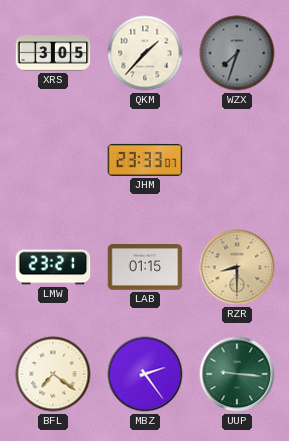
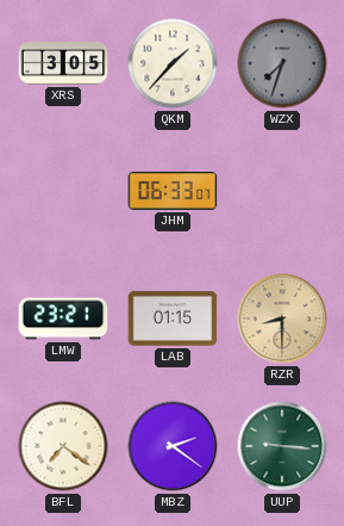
JHM: 23:33 -> 06:33
MBZ: 2:24 -> 2:21
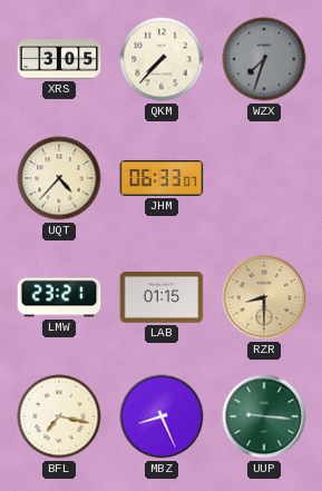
QKM: 1:37 -> 7:37
UQT: none -> 4:37
BFL: 7:21 -> 7:17
MBZ: 2:21 -> 8:26
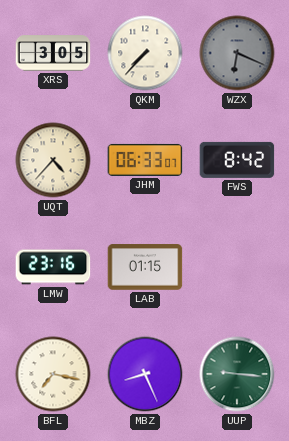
WZX: 7:33 -> 6:19
FWS: none -> 8:42
LMW: 23:21 -> 23:16
RZR: 8:30 -> none
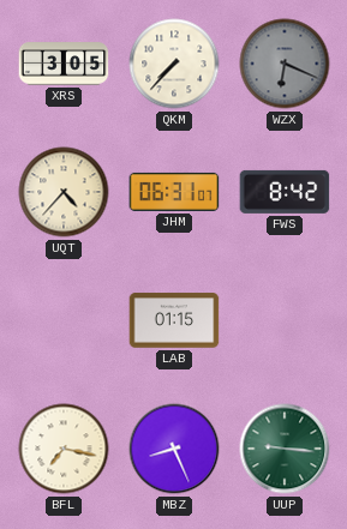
JHM: 06:33 -> 06:31
LMW: 23:16 -> none
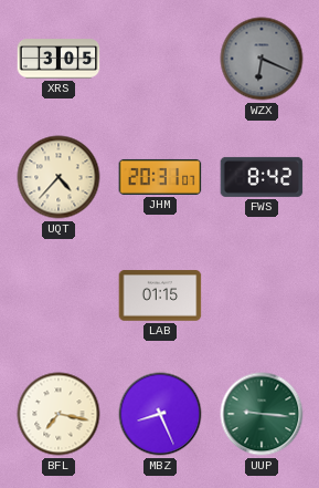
QKM: 7:37 -> none
JHM: 06:31 -> 20:31
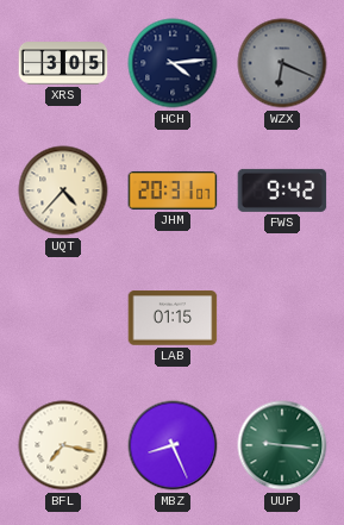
HCH: none -> 4:14
FWS: 8:42 -> 9:42
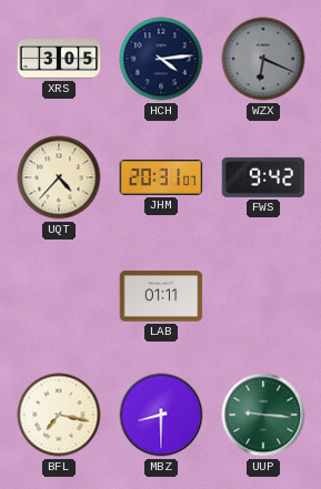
LAB: 01:15 -> 01:11
MBZ: 8:26 -> 8:30
